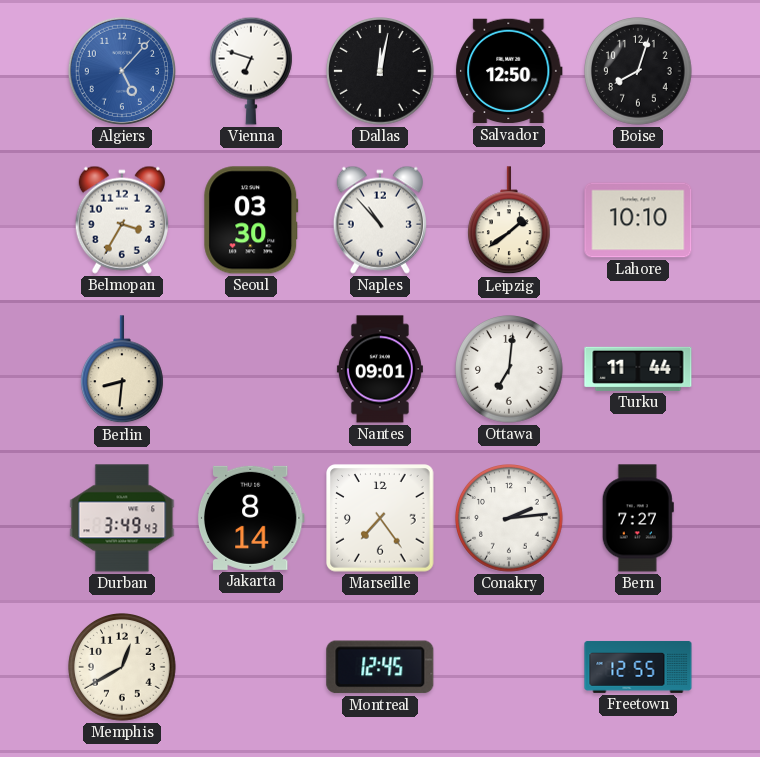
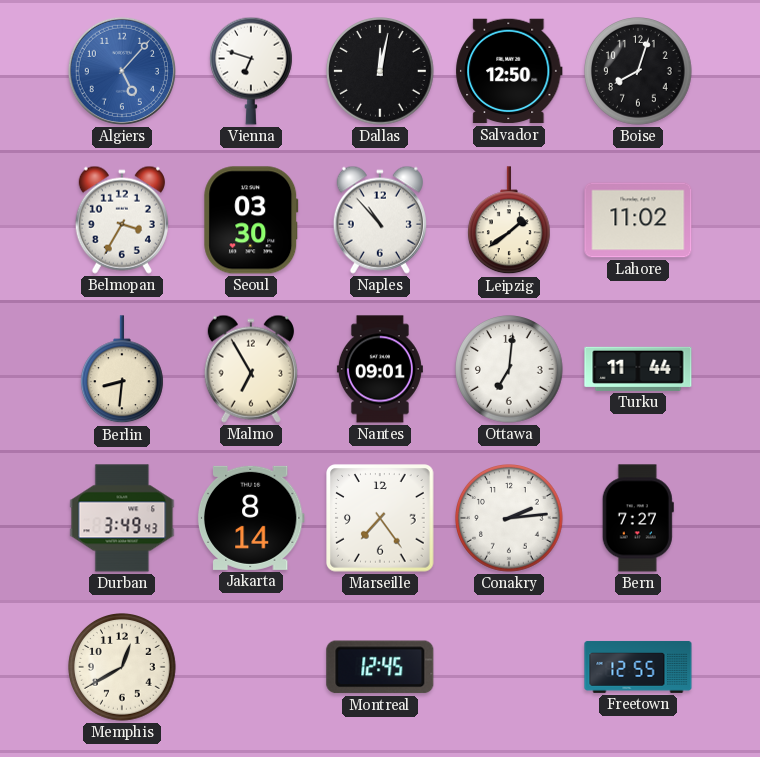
Lahore: 10:10 -> 11:02
Malmo: none -> 6:55
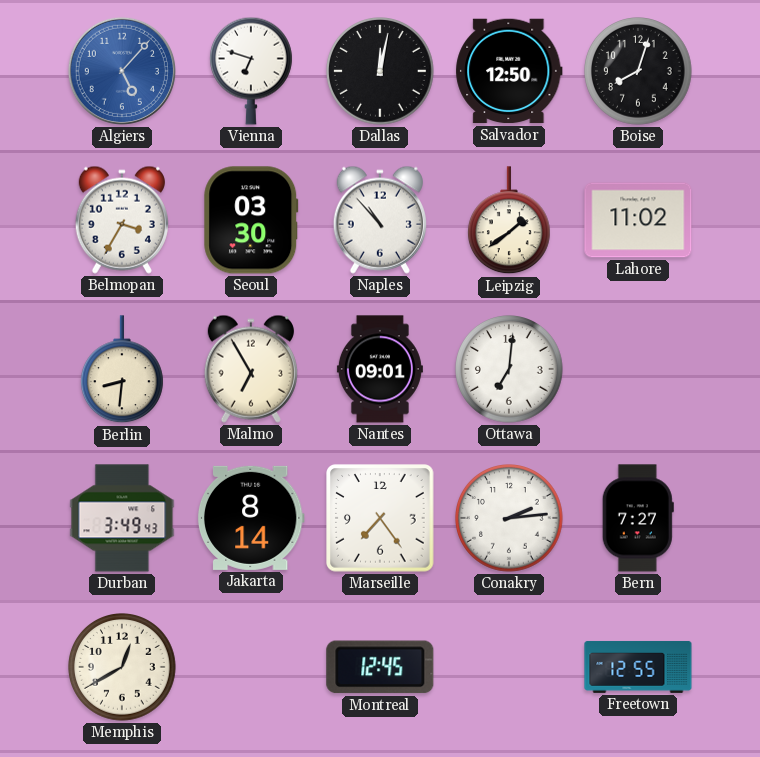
Turku: 11:44 -> none
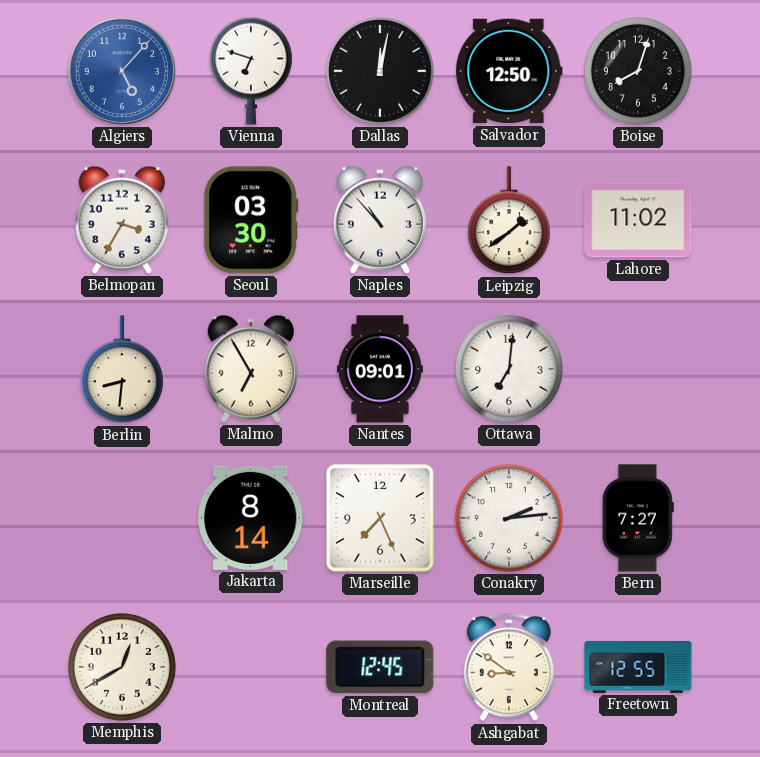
Durban: 3:49 -> none
Marseille: 7:24 -> 7:26
Ashgabat: none -> 8:51
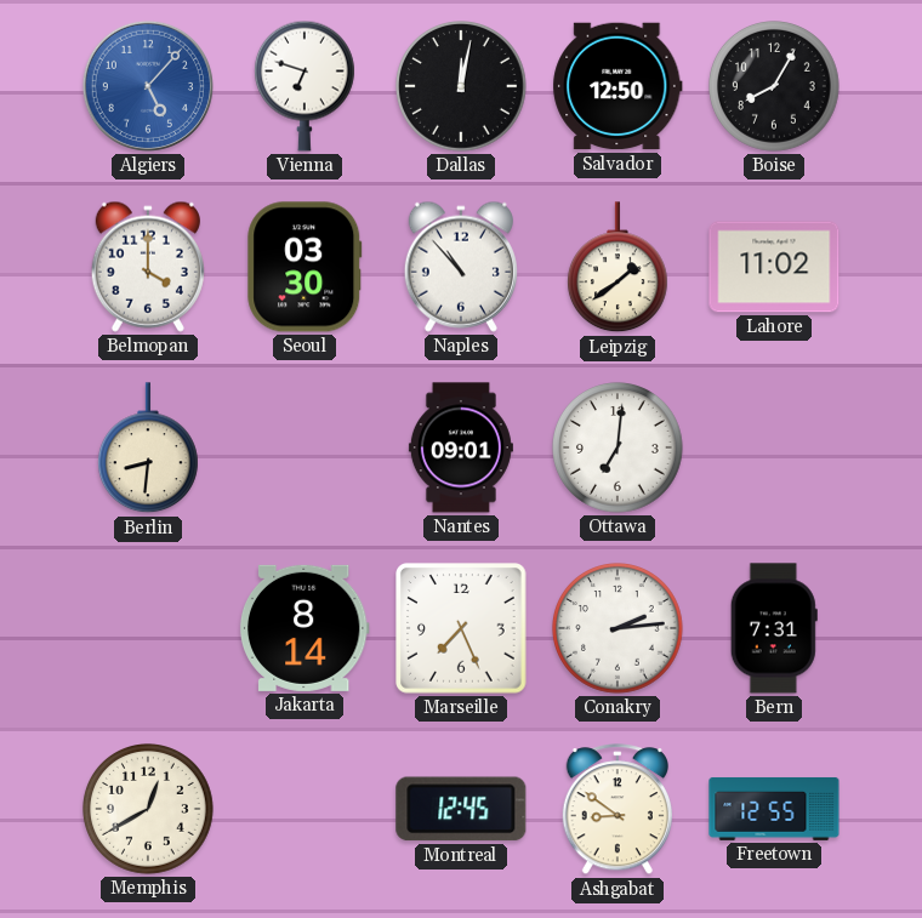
Boise: 8:03 -> 8:05
Belmopan: 3:35 -> 4:00
Malmo: 6:55 -> none
Bern: 7:27 -> 7:31
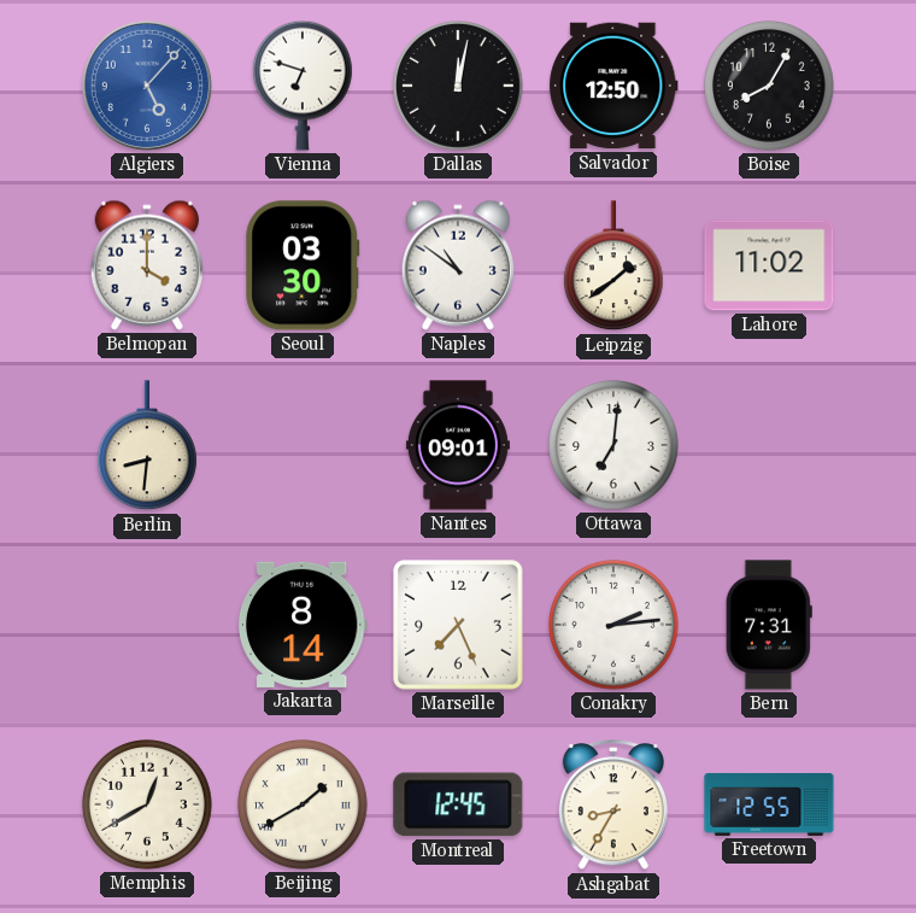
Naples: 10:53 -> 10:51
Beijing: none -> 1:40
Ashgabat: 8:51 -> 8:35
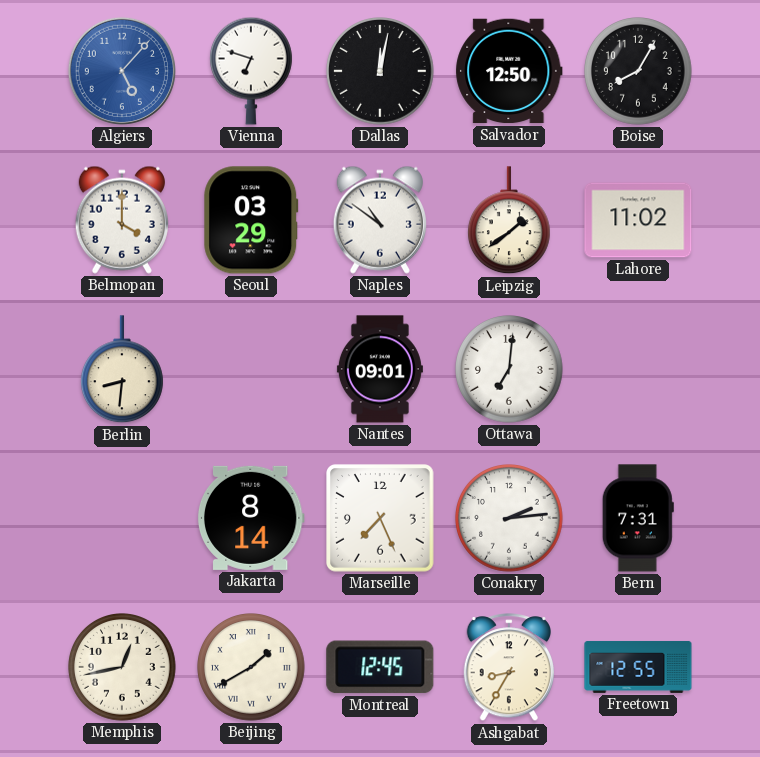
Seoul: 03:30 -> 03:29
Memphis: 12:40 -> 12:43
